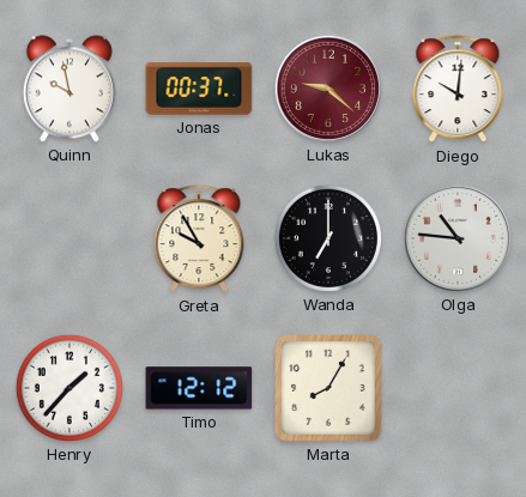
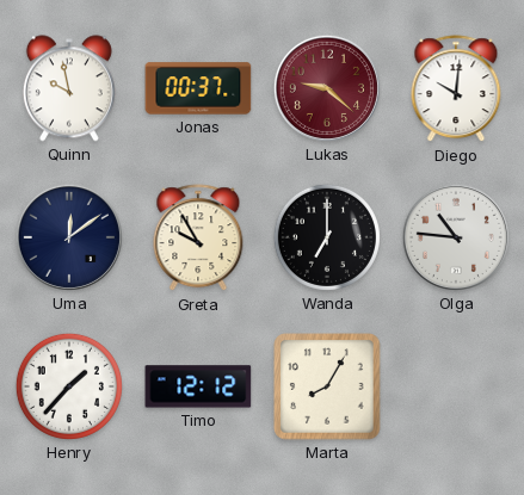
Uma: none -> 12:09
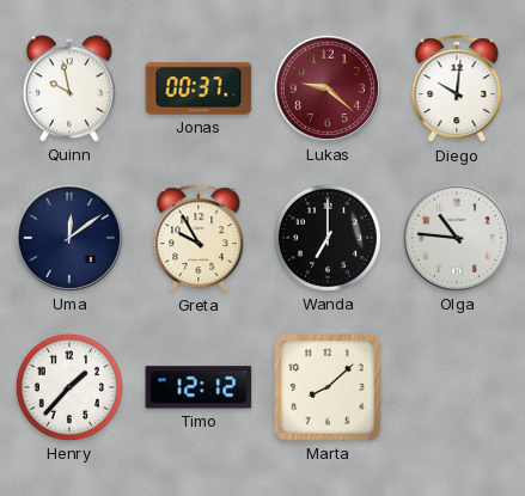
Marta: 8:05 -> 8:08
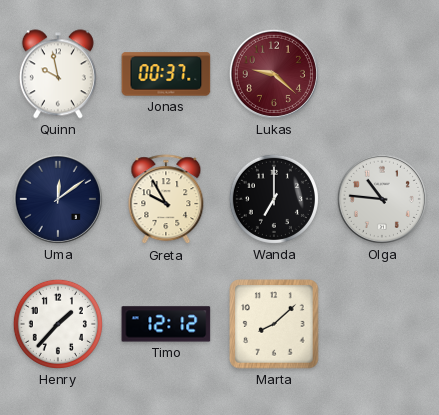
Diego: 10:01 -> none
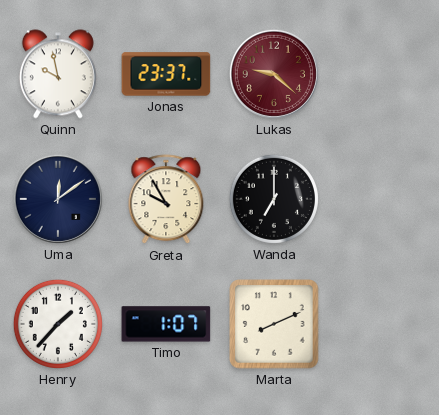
Jonas: 00:37 -> 23:37
Olga: 10:46 -> none
Timo: 12:12 -> 1:07
Marta: 8:08 -> 8:11
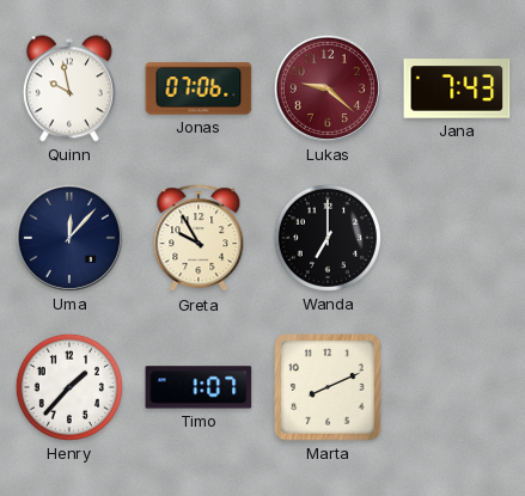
Jonas: 23:37 -> 07:06
Jana: none -> 7:43
Uma: 12:09 -> 12:07
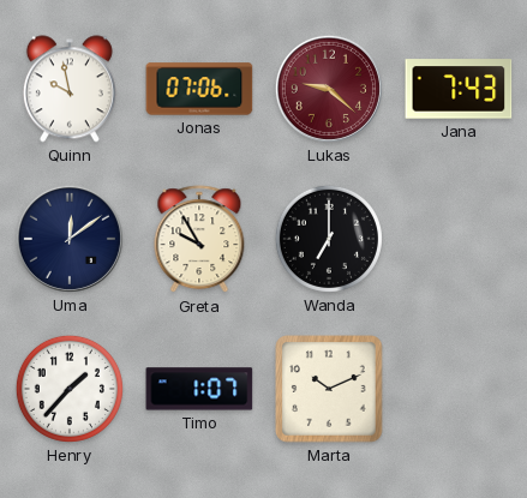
Uma: 12:07 -> 12:09
Marta: 8:11 -> 10:11
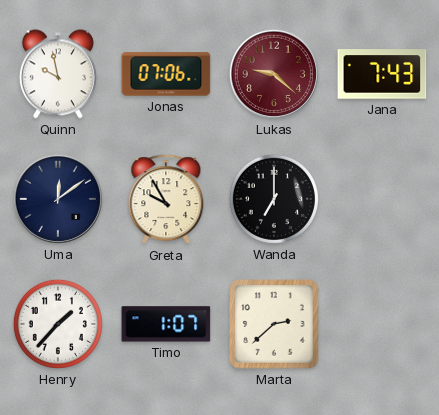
Marta: 10:11 -> 2:38
